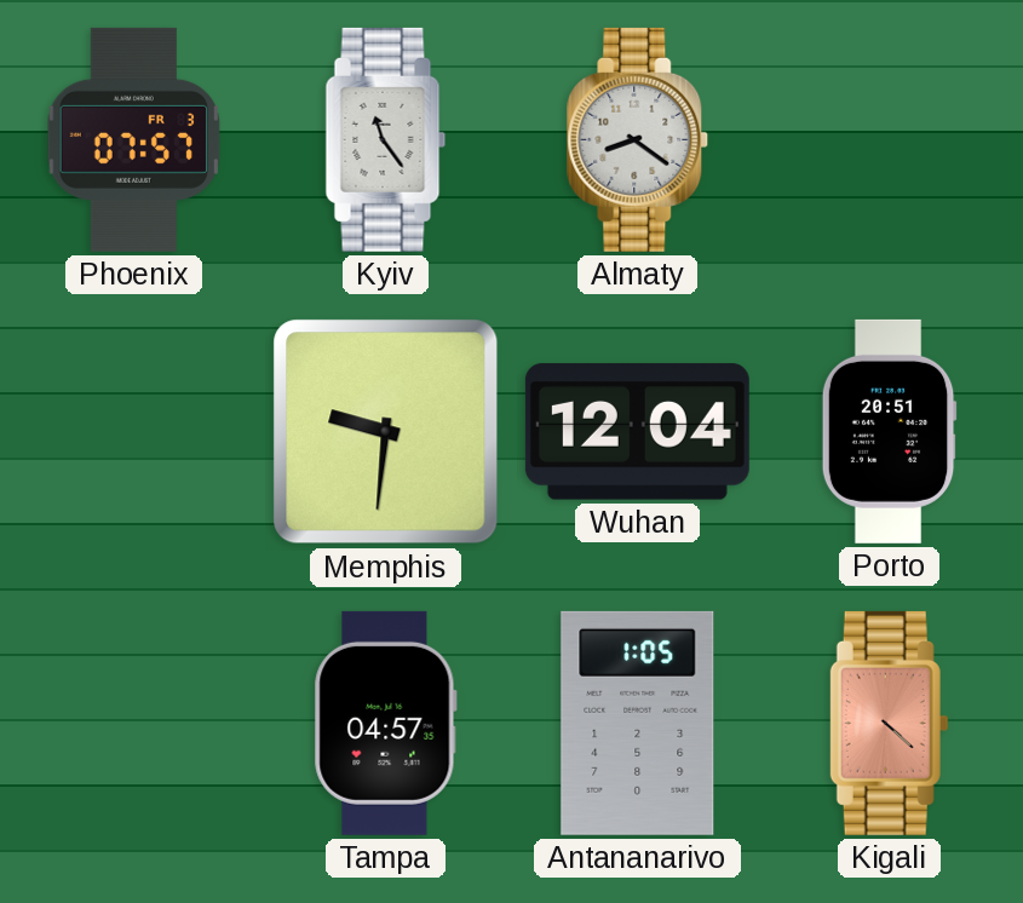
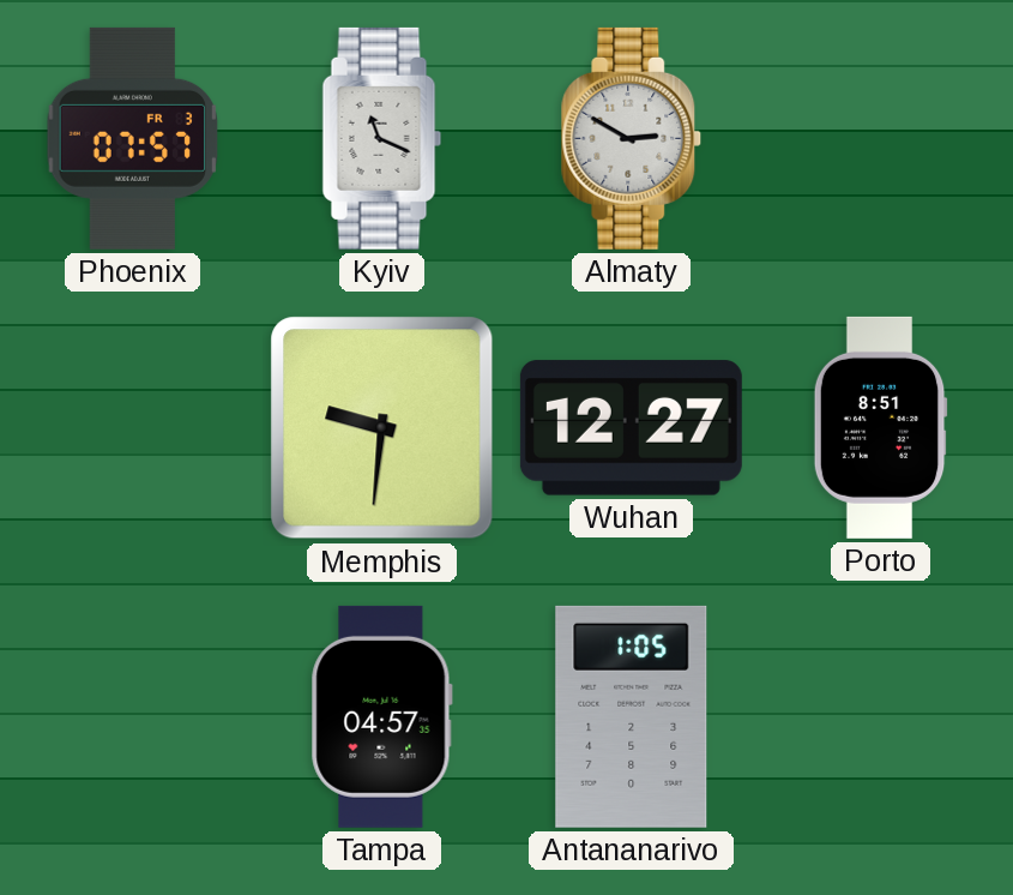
Kyiv: 11:24 -> 11:19
Almaty: 8:21 -> 2:50
Wuhan: 12:04 -> 12:27
Porto: 20:51 -> 8:51
Kigali: 4:22 -> none
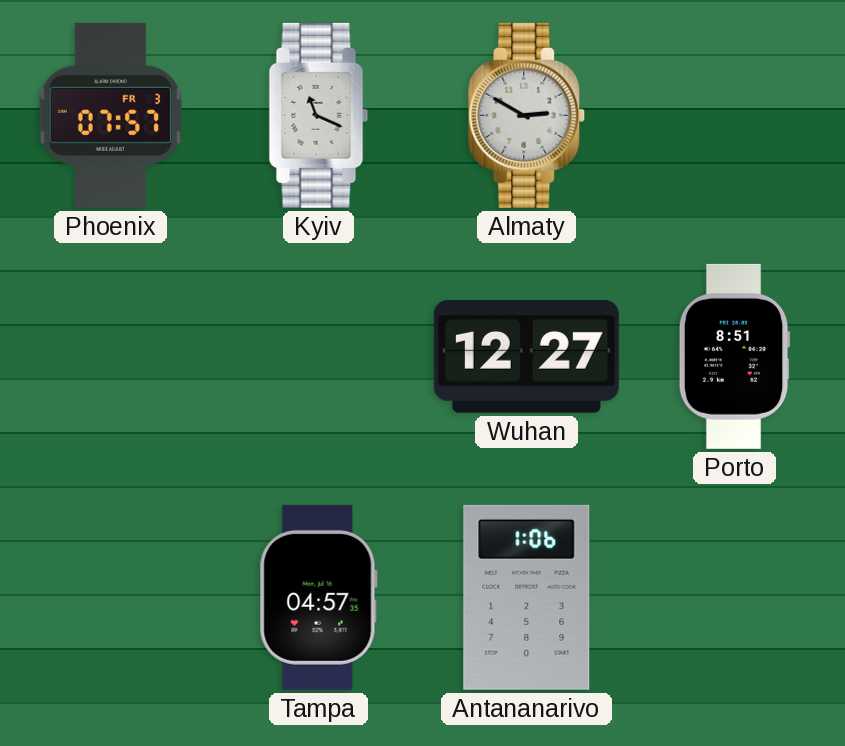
Memphis: 9:31 -> none
Antananarivo: 1:05 -> 1:06
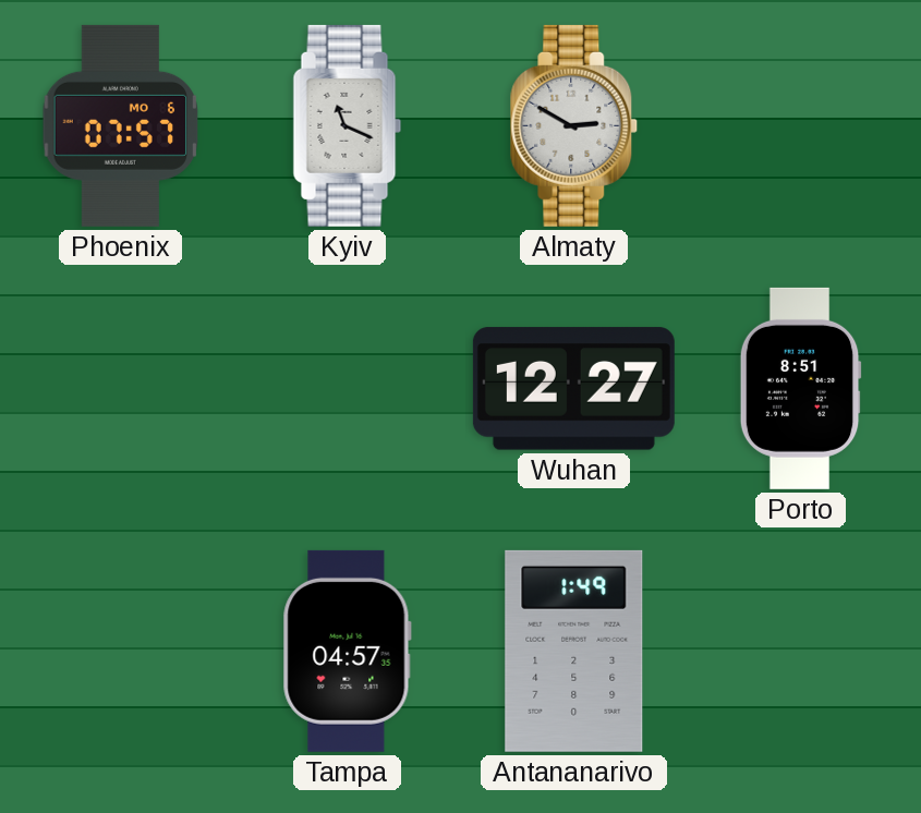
Phoenix date: FR 3 -> MO 6
Antananarivo: 1:06 -> 1:49
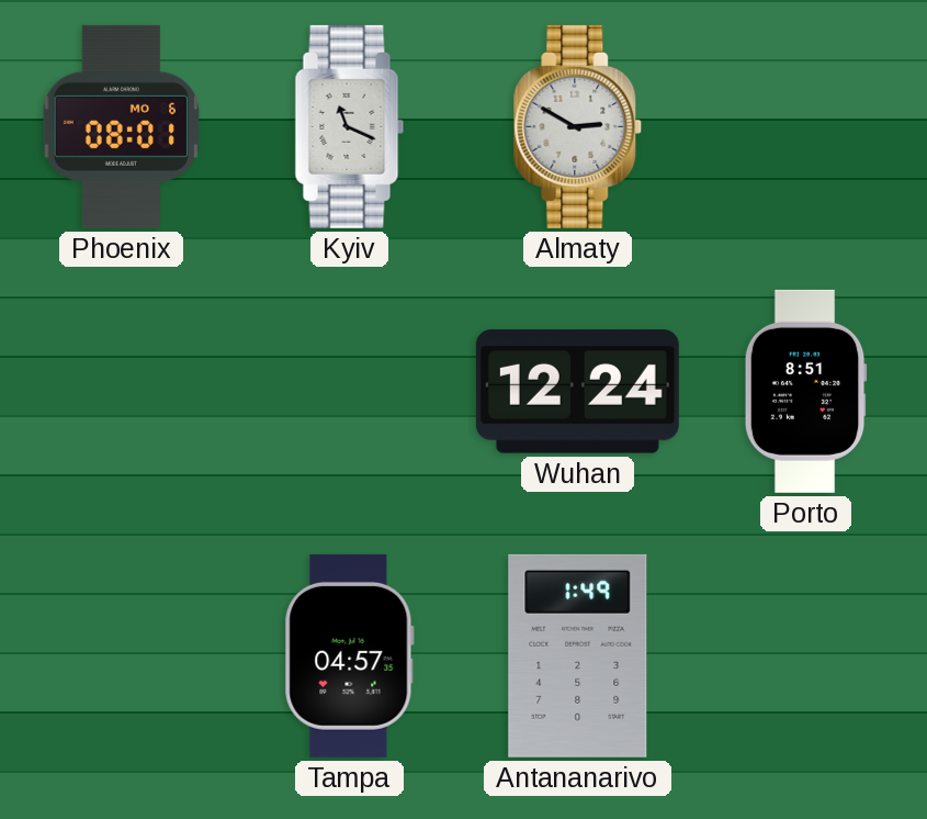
Phoenix: 07:57 -> 08:01
Wuhan: 12:27 -> 12:24
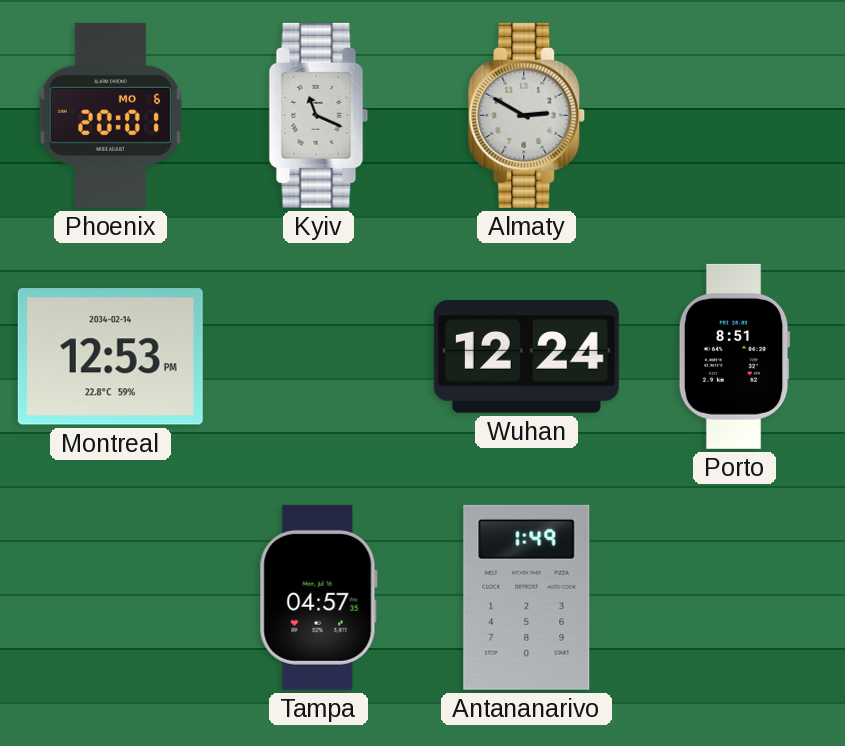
Phoenix: 08:01 -> 20:01
Montreal: none -> 12:53
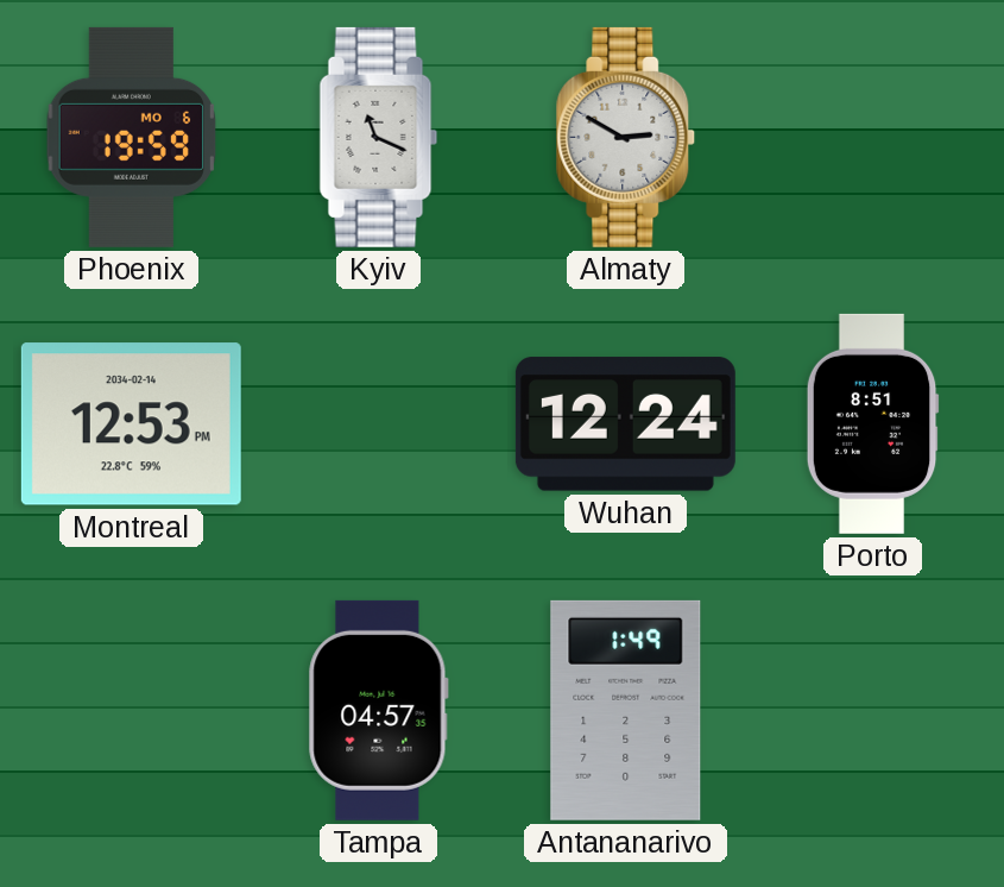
Phoenix: 20:01 -> 19:59
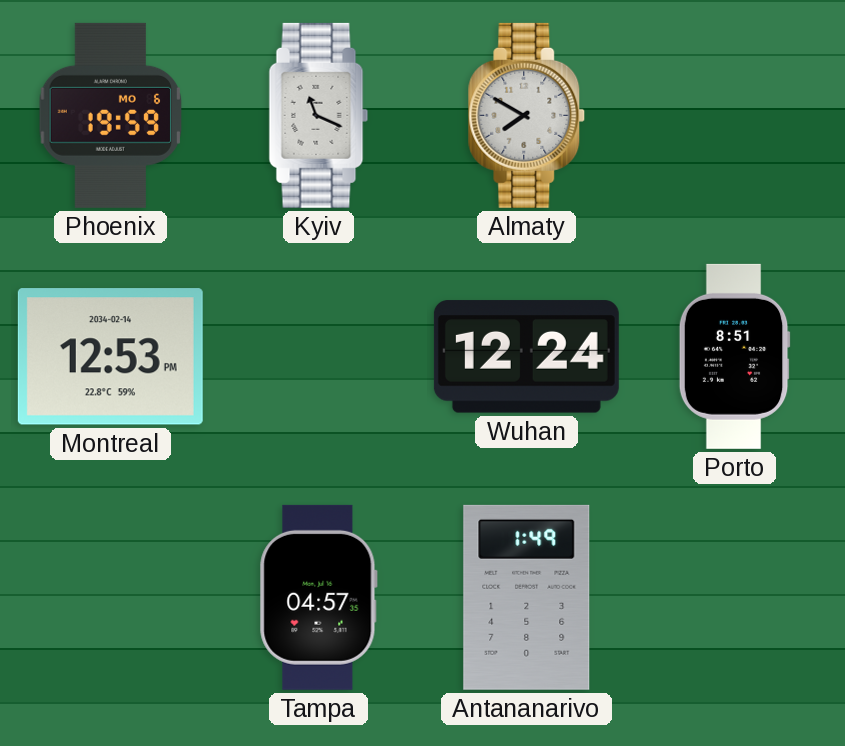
Almaty: 2:50 -> 7:50
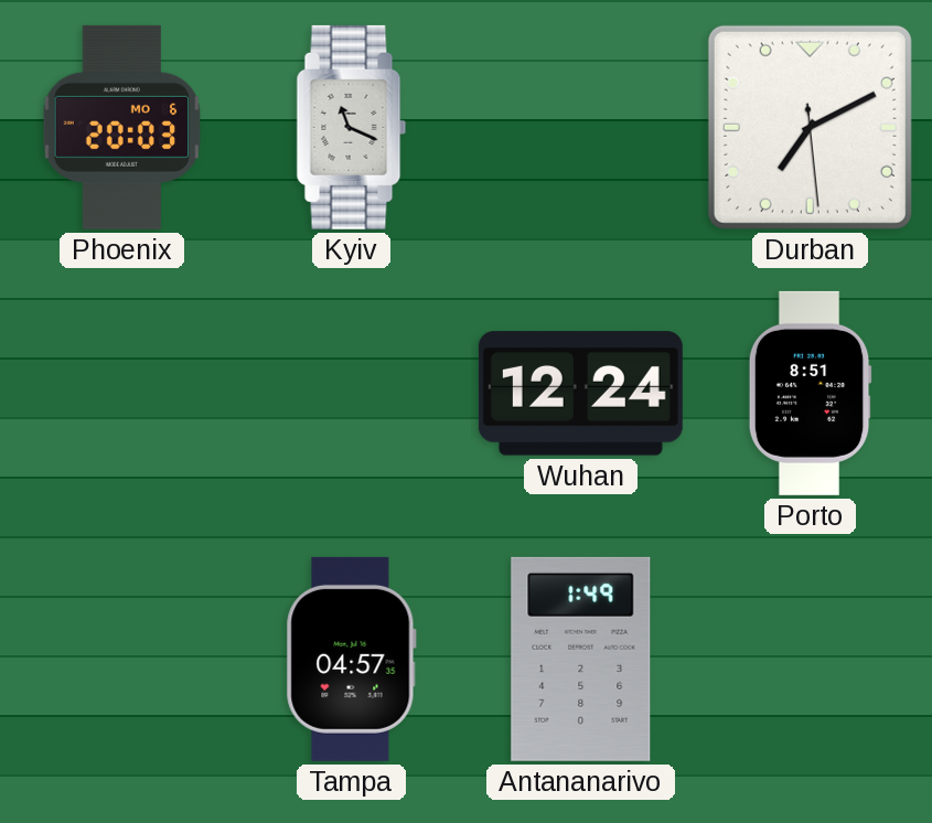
Phoenix: 19:59 -> 20:03
Almaty: 7:50 -> none
Durban: none -> 7:10
Montreal: 12:53 -> none
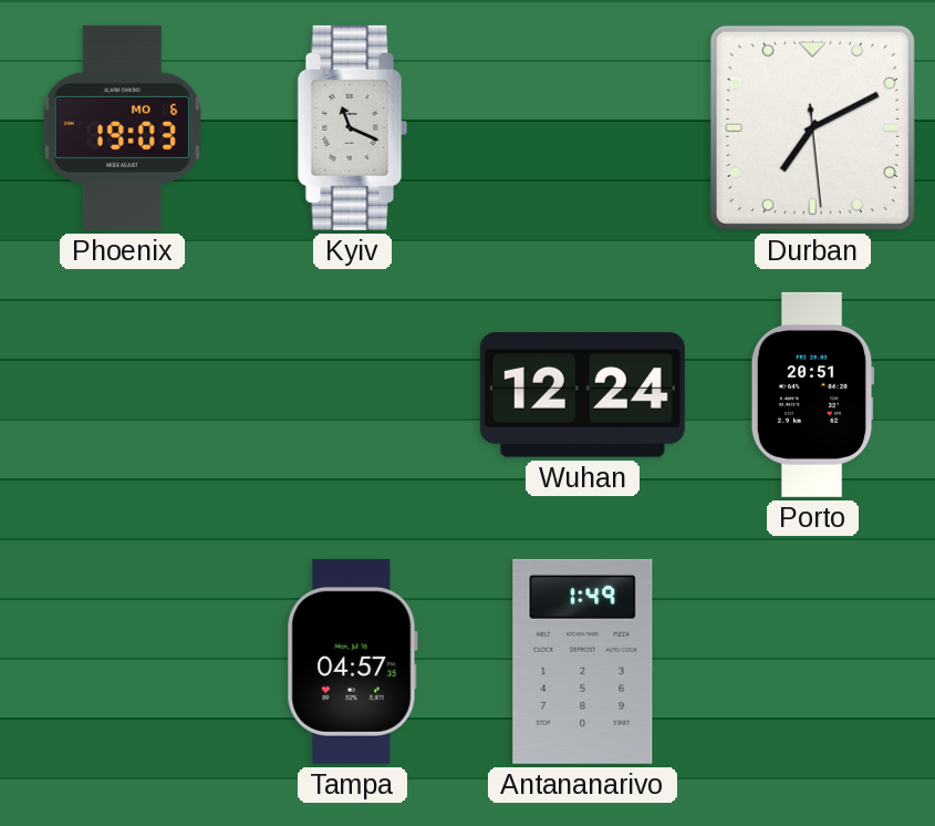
Phoenix: 20:03 -> 19:03
Porto: 8:51 -> 20:51
